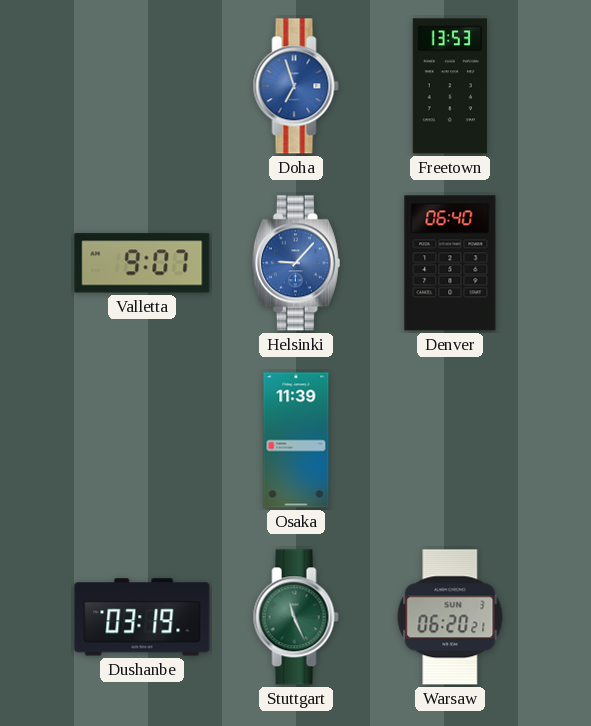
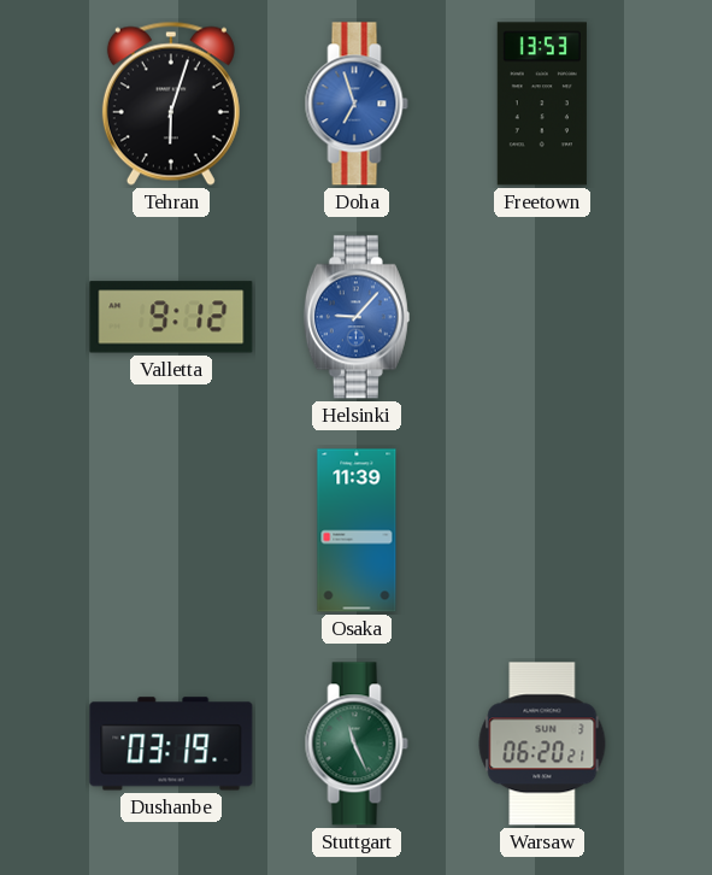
Tehran: none -> 6:03
Valletta: 9:07 -> 9:12
Denver: 06:40 -> none
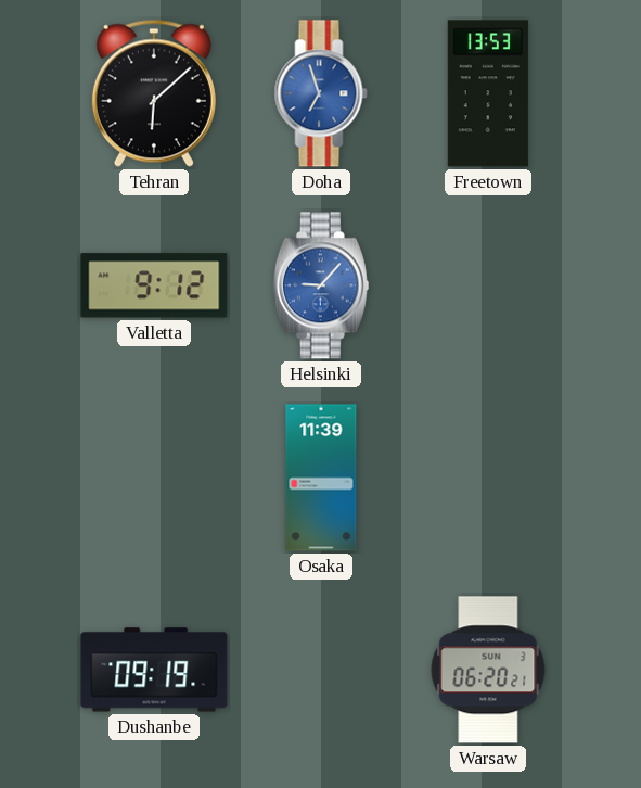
Tehran: 6:03 -> 6:08
Dushanbe: 03:19 -> 09:19
Stuttgart: 11:26 -> none
